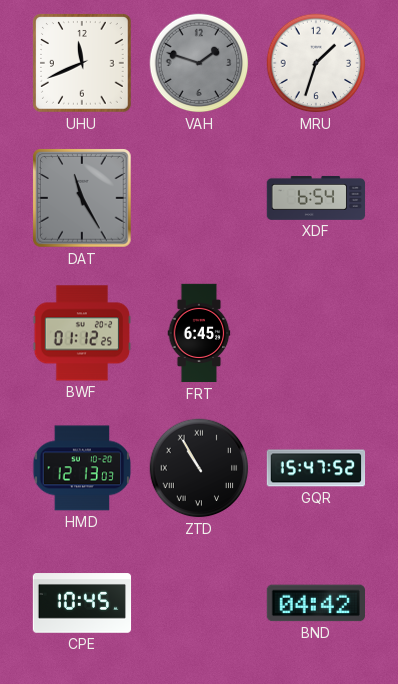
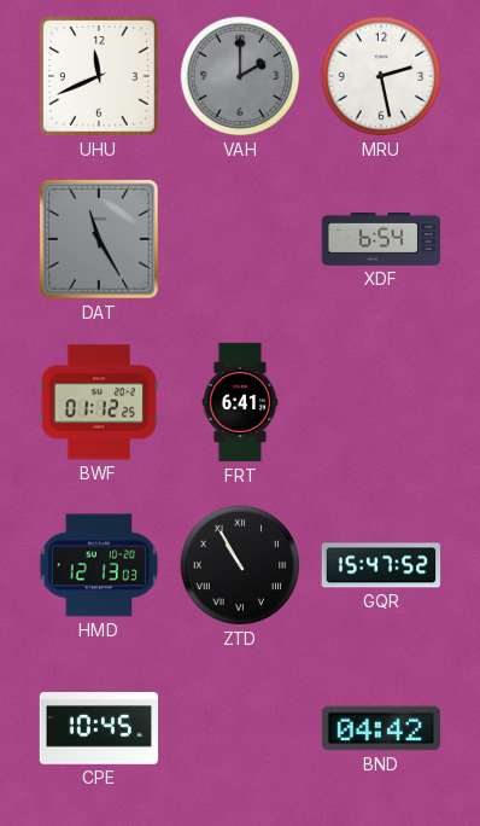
VAH: 1:48 -> 2:00
MRU: 1:33 -> 2:28
FRT: 6:45 -> 6:41
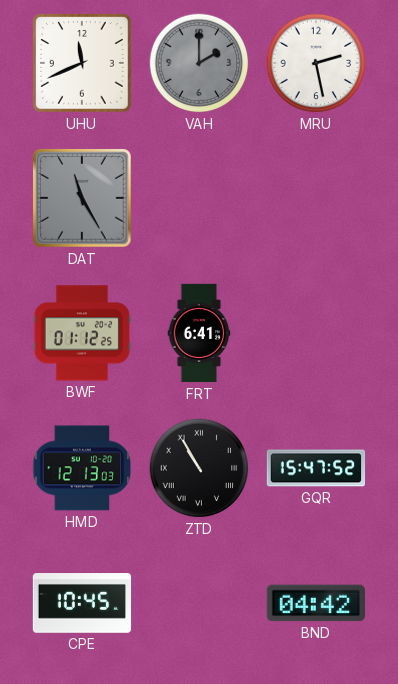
XDF: 6:54 -> none
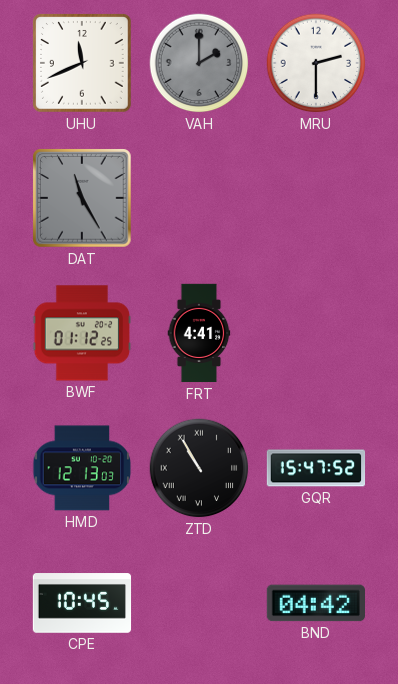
MRU: 2:28 -> 2:30
FRT: 6:41 -> 4:41
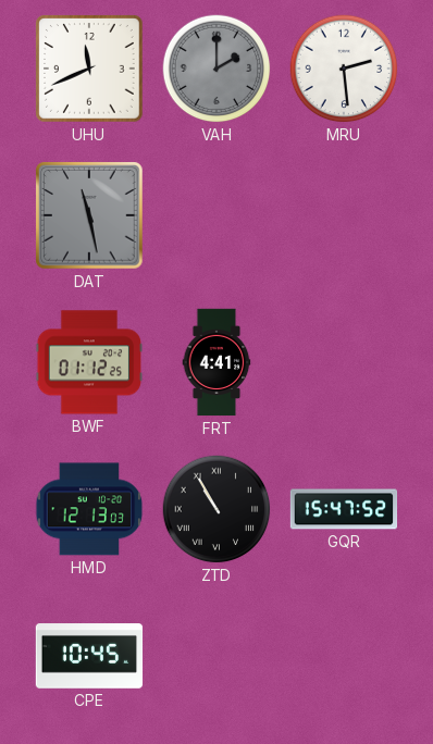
MRU: 2:30 -> 2:29
DAT: 11:25 -> 11:28
BND: 04:42 -> none
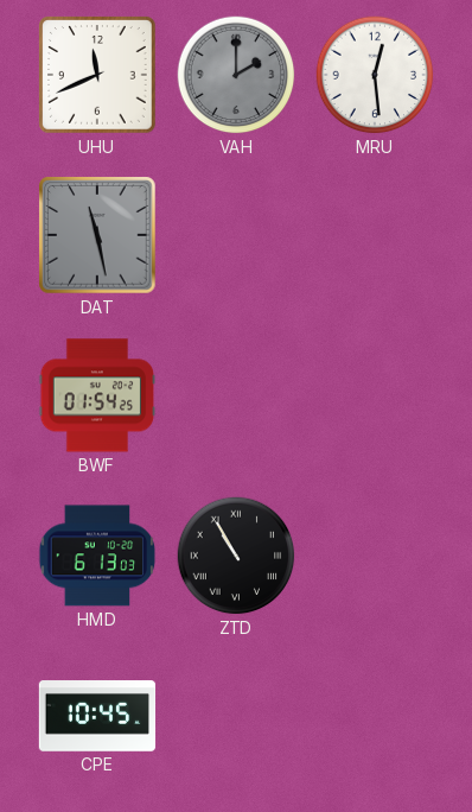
MRU: 2:29 -> 12:29
BWF: 01:12 -> 01:54
FRT: 4:41 -> none
HMD: 12:13 -> 6:13
GQR: 15:47 -> none
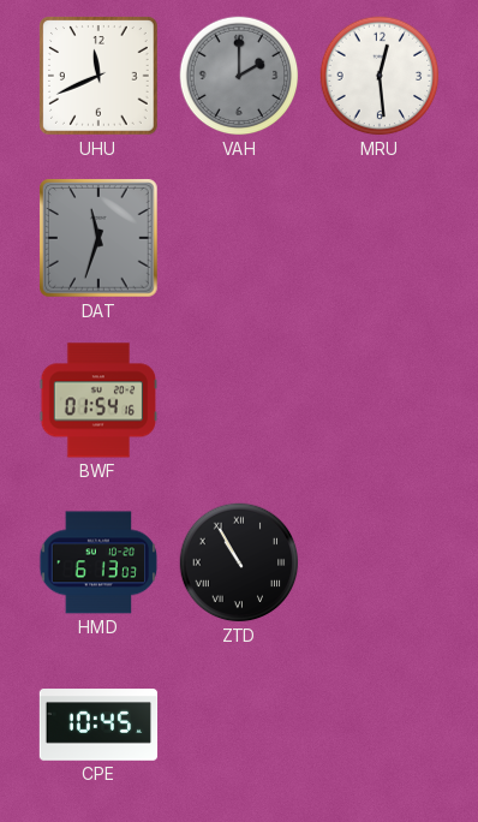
DAT: 11:28 -> 11:33
BWF: 01:54:25 -> 01:54:16
